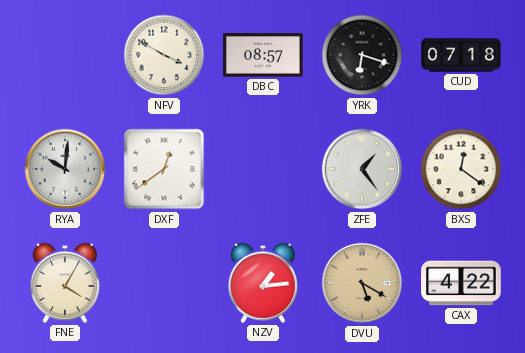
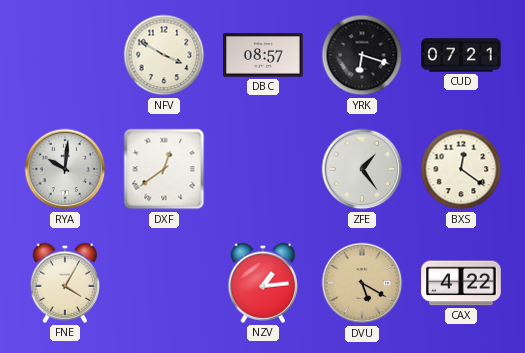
CUD: 07:18 -> 07:21
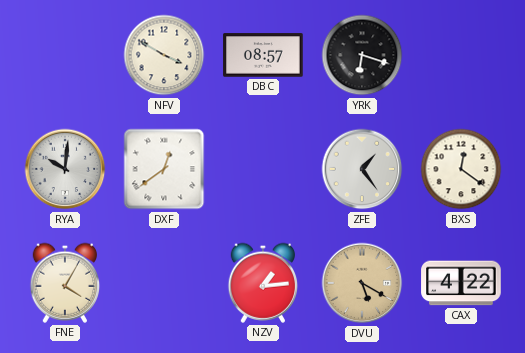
CUD: 07:21 -> none
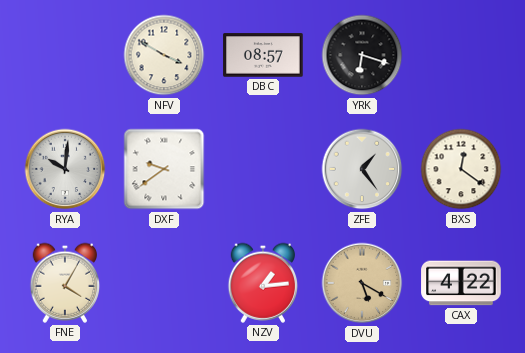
DXF: 12:39 -> 9:39
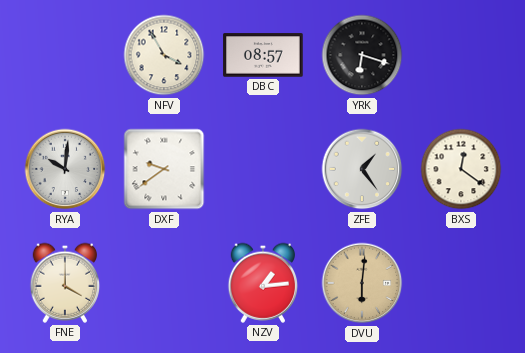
NFV: 3:50 -> 3:55
FNE: 4:05 -> 4:00
DVU: 5:20 -> 6:01
CAX: 4:22 -> none
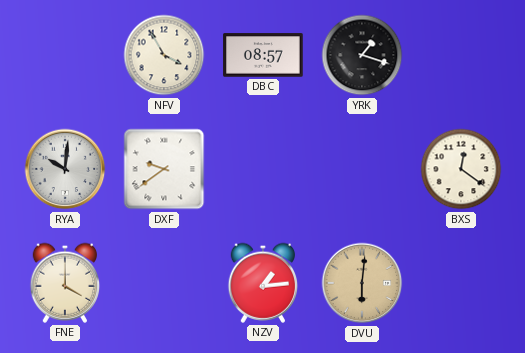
YRK: 6:18 -> 1:18
ZFE: 1:24 -> none
